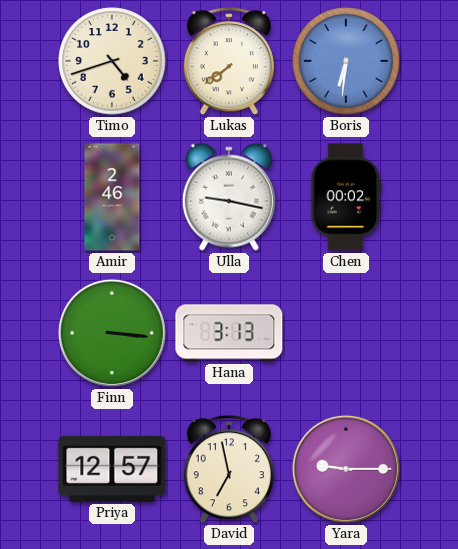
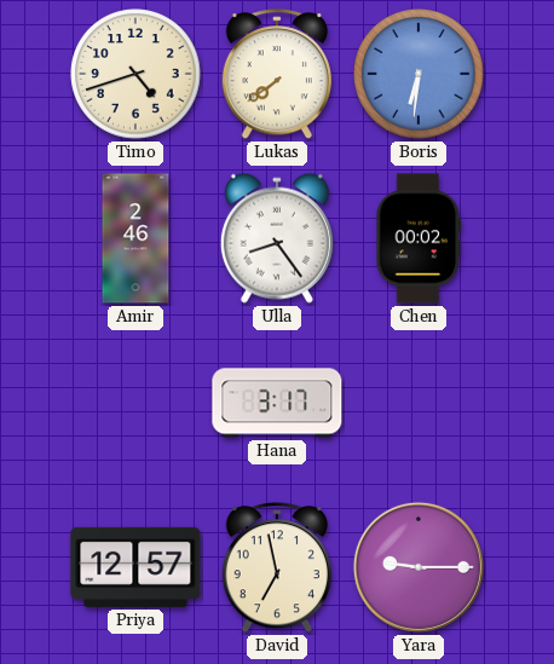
Ulla: 9:17 -> 8:24
Finn: 3:16 -> none
Hana: 3:13 -> 3:17
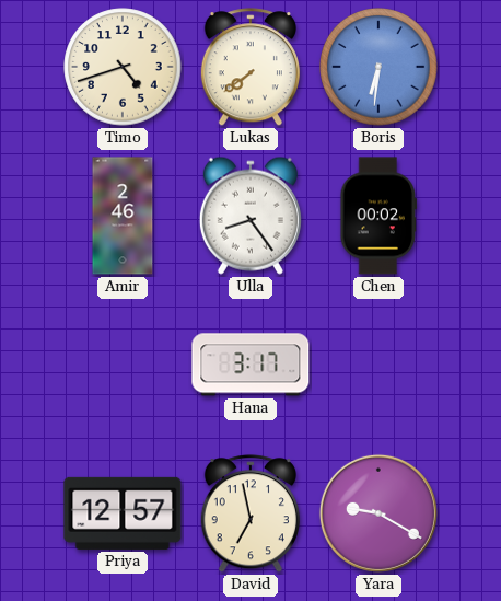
Yara: 9:15 -> 9:20
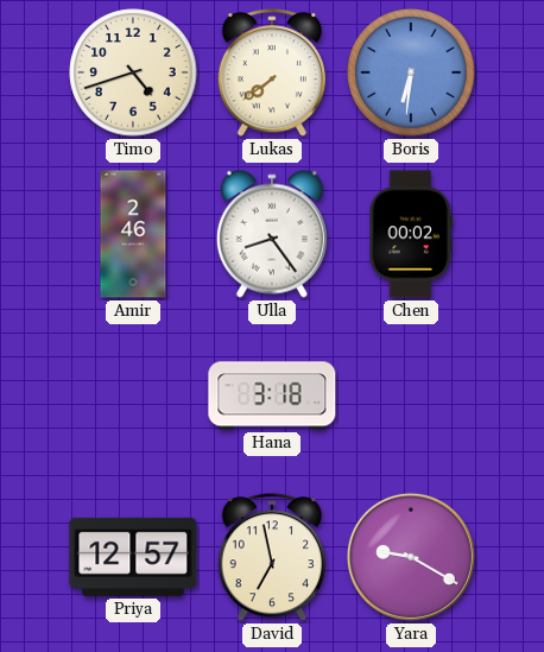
Hana: 3:17 -> 3:18
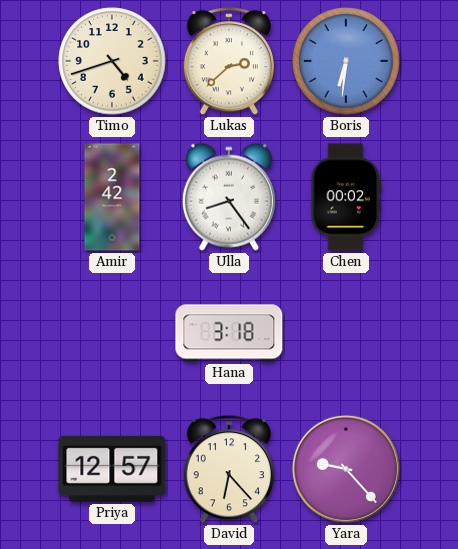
Lukas: 7:39 -> 2:38
Amir: 2:46 -> 2:42
David: 6:58 -> 6:23
Yara: 9:20 -> 9:23
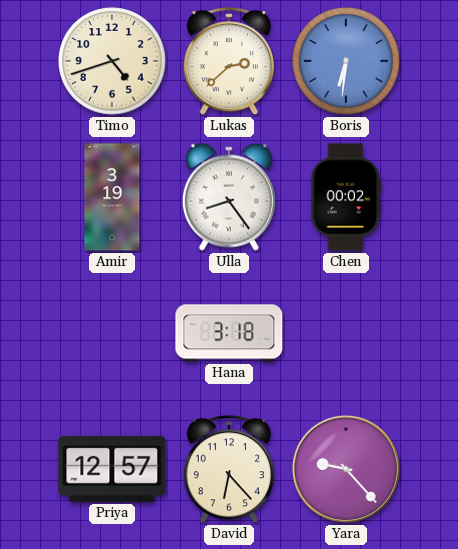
Amir: 2:42 -> 3:19
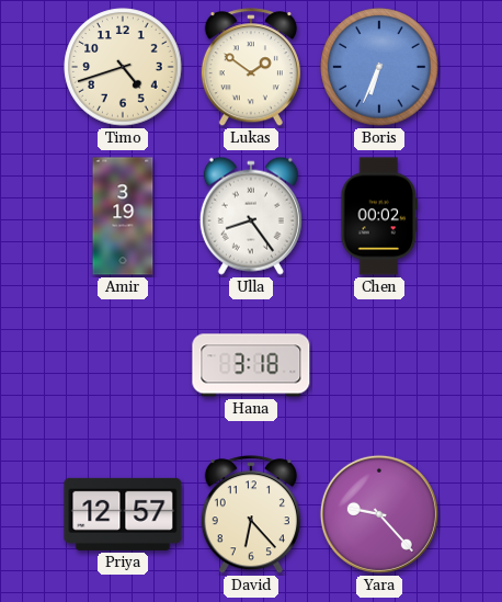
Lukas: 2:38 -> 1:51
Boris: 6:31 -> 6:34
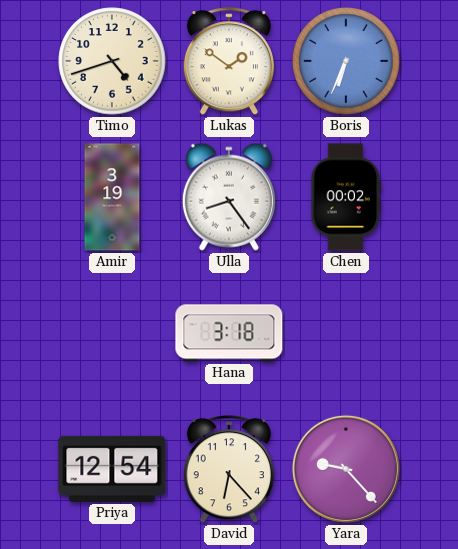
Priya: 12:57 -> 12:54
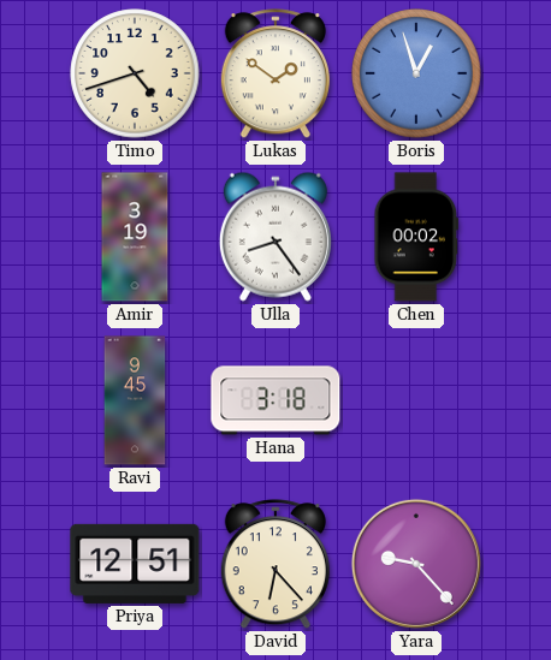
Boris: 6:34 -> 12:57
Ravi: none -> 9:45
Priya: 12:54 -> 12:51
